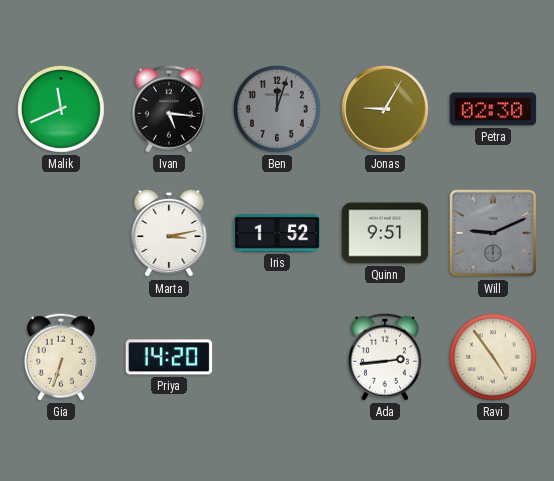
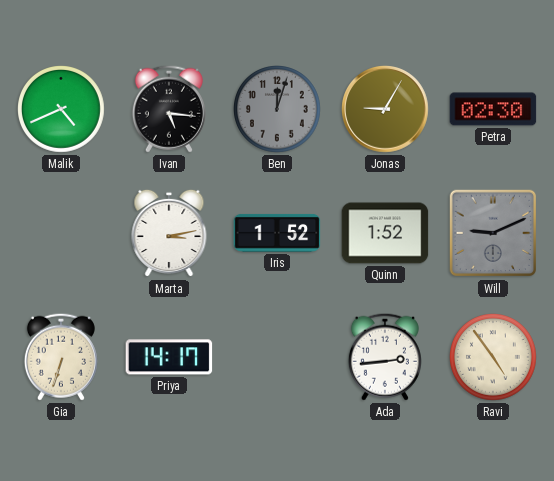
Malik: 11:41 -> 4:41
Quinn: 9:51 -> 1:52
Priya: 14:20 -> 14:17
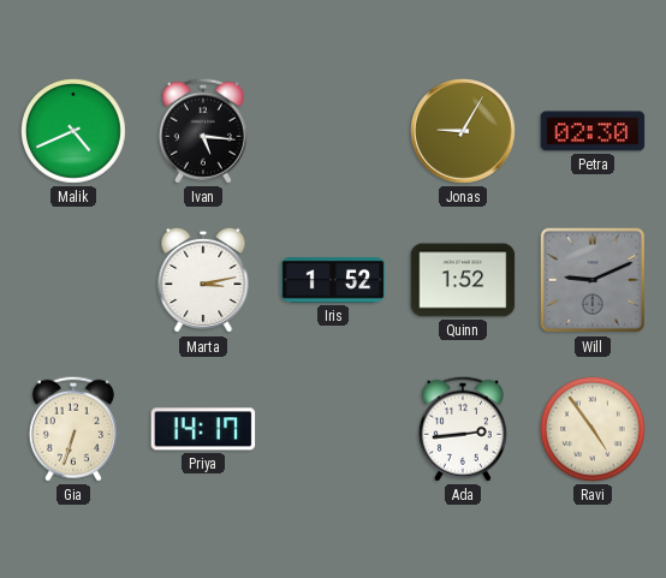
Ben: 12:03 -> none
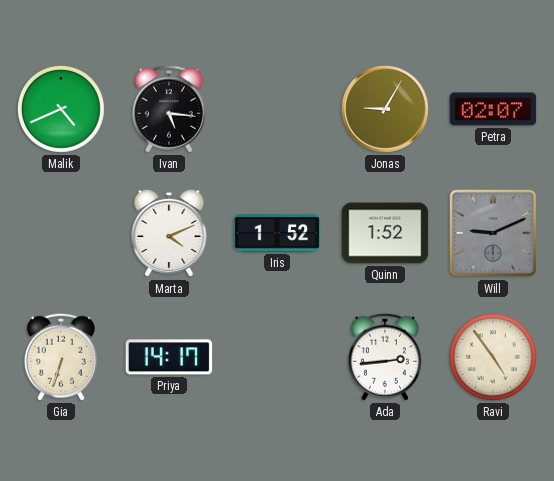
Petra: 02:30 -> 02:07
Marta: 3:13 -> 4:11
